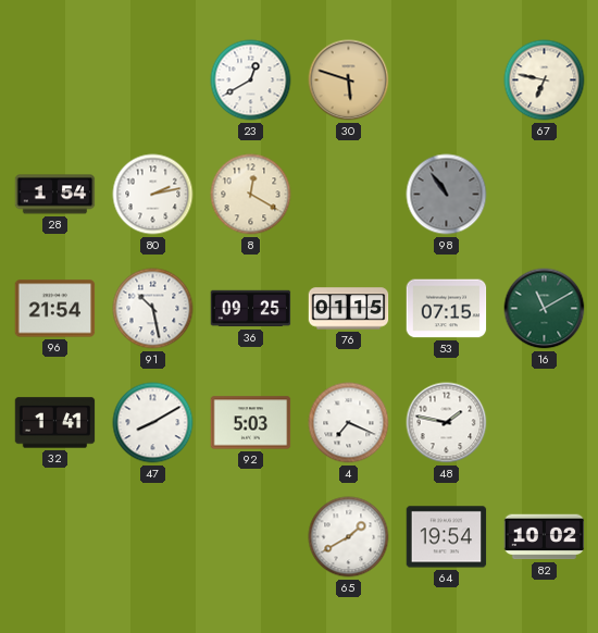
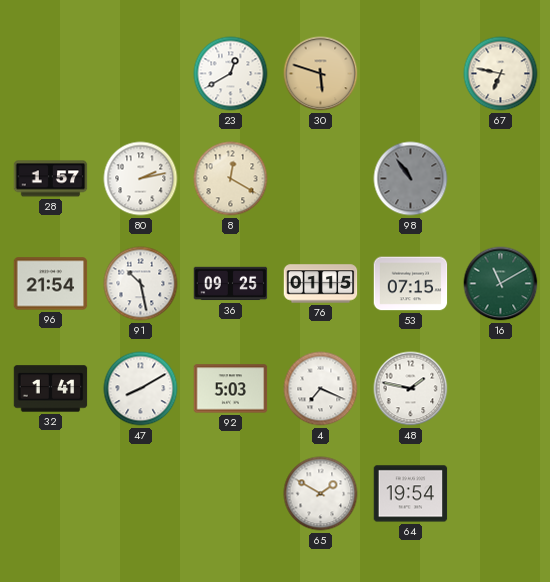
28: 1:54 -> 1:57
65: 1:40 -> 1:50
82: 10:02 -> none
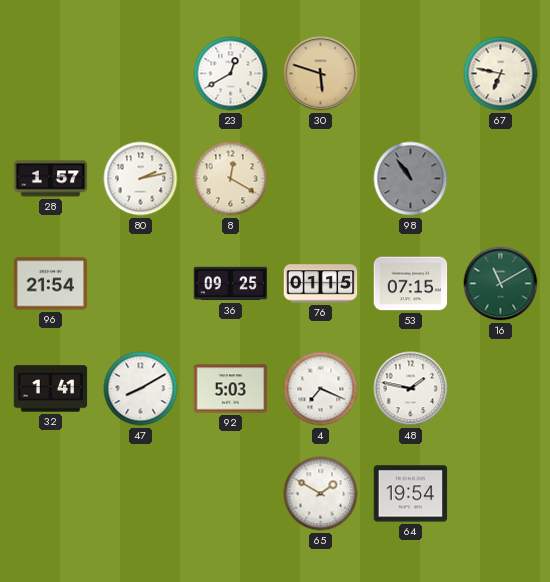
91: 10:28 -> none
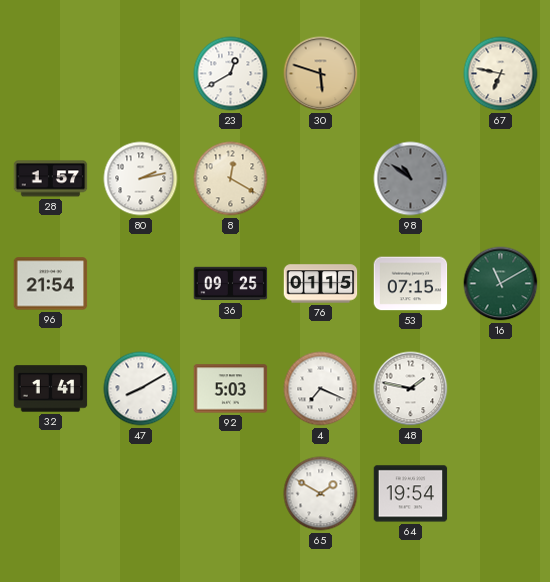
98: 10:54 -> 10:51
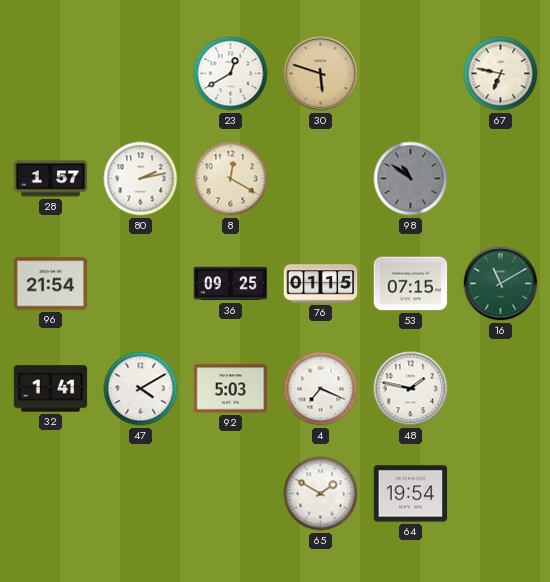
47: 8:10 -> 4:10
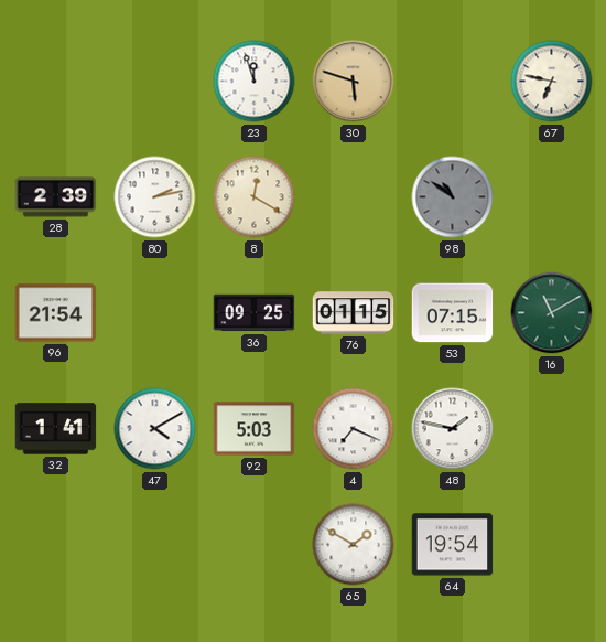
23: 12:40 -> 11:57
28: 1:57 -> 2:39
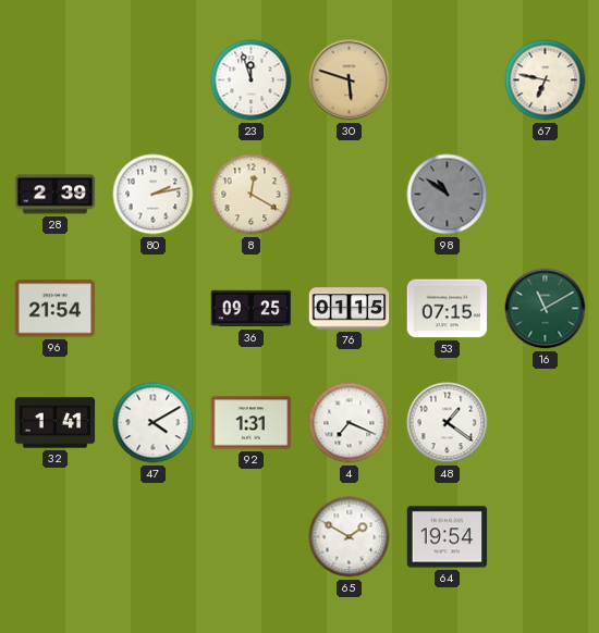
92: 5:03 -> 1:31
48: 1:47 -> 1:21
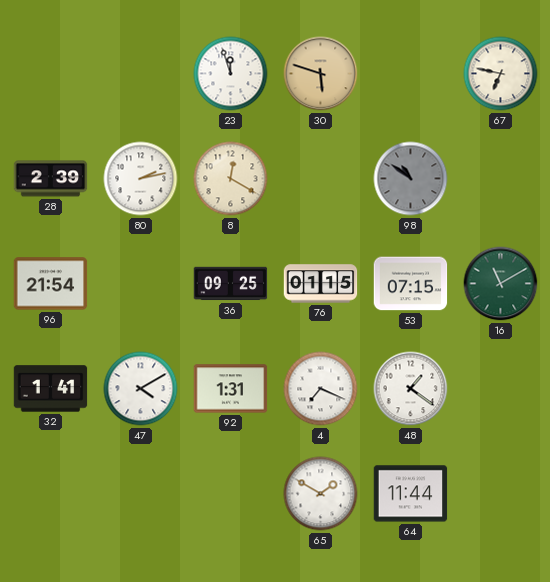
64: 19:54 -> 11:44
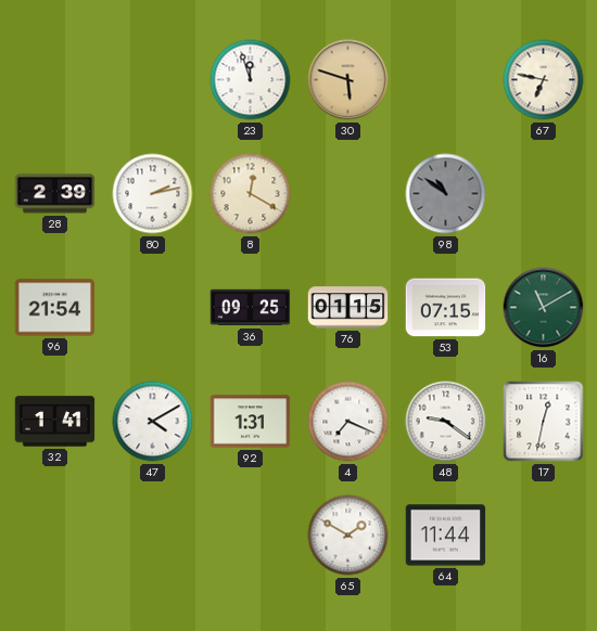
48: 1:21 -> 9:21
17: none -> 12:32
